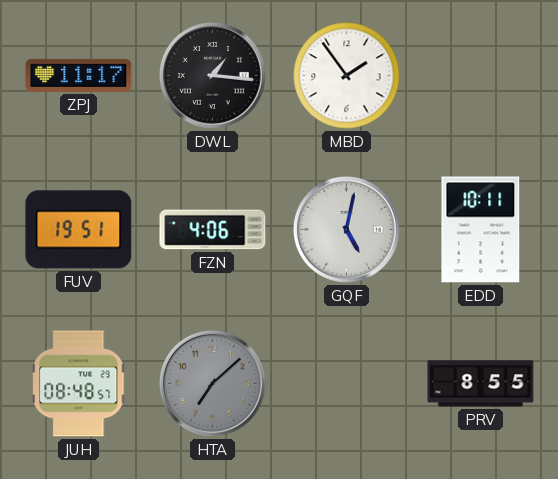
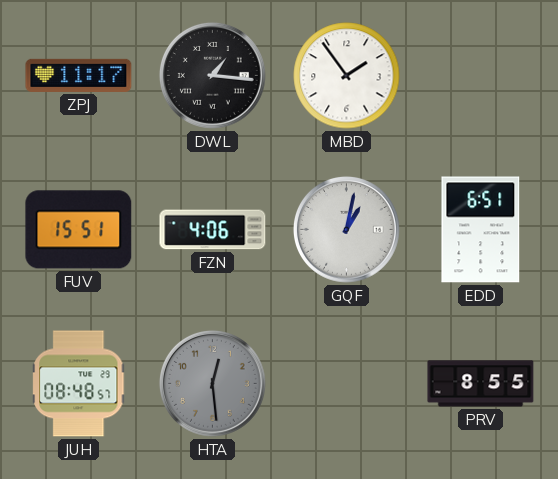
FUV: 19:51 -> 15:51
GQF: 5:02 -> 1:02
EDD: 10:11 -> 6:51
HTA: 7:08 -> 12:29
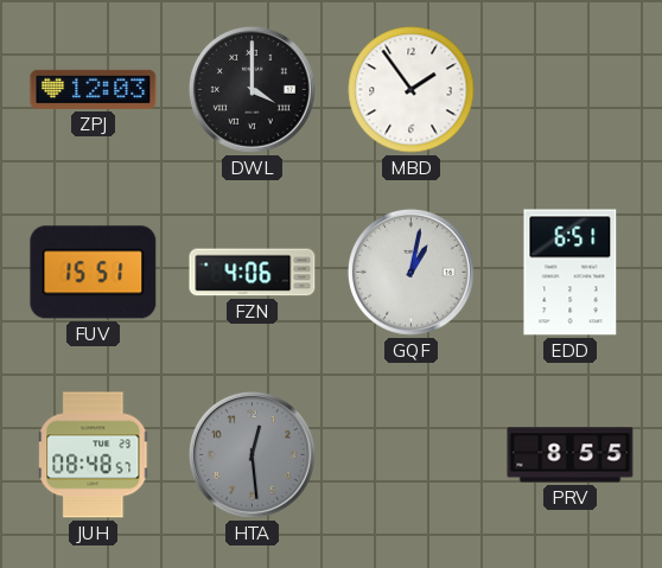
ZPJ: 11:17 -> 12:03
DWL: 1:16 -> 4:00
